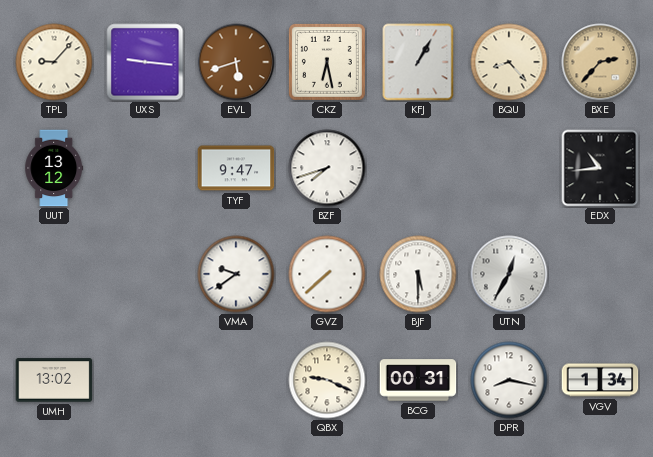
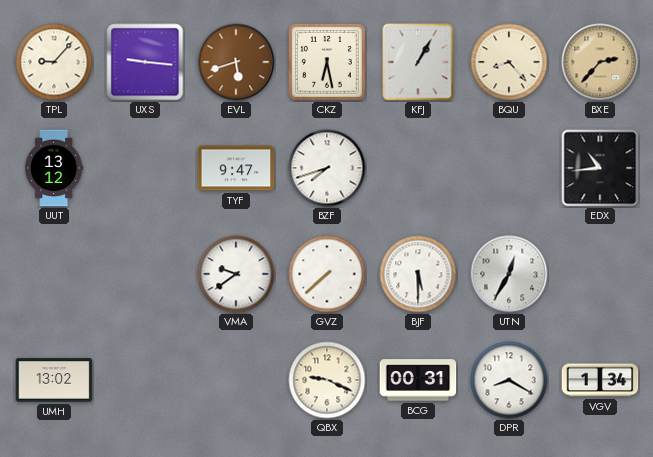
DPR: 8:17 -> 8:20
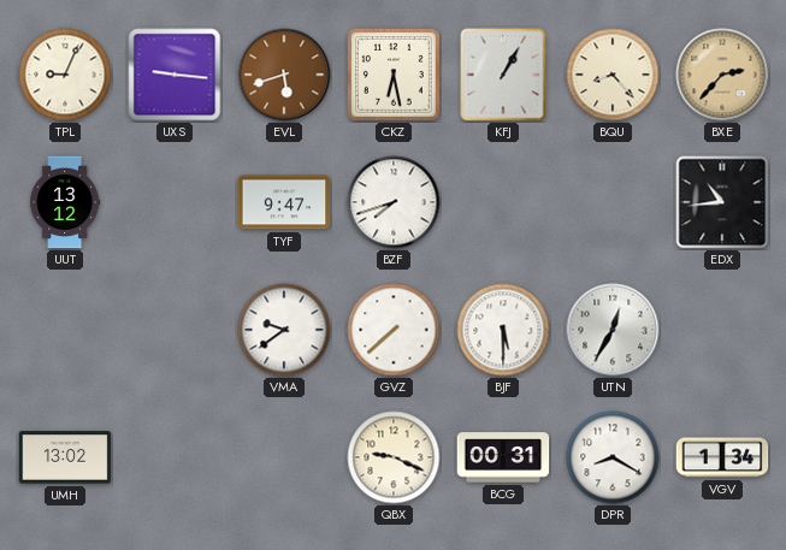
TPL: 9:07 -> 9:04
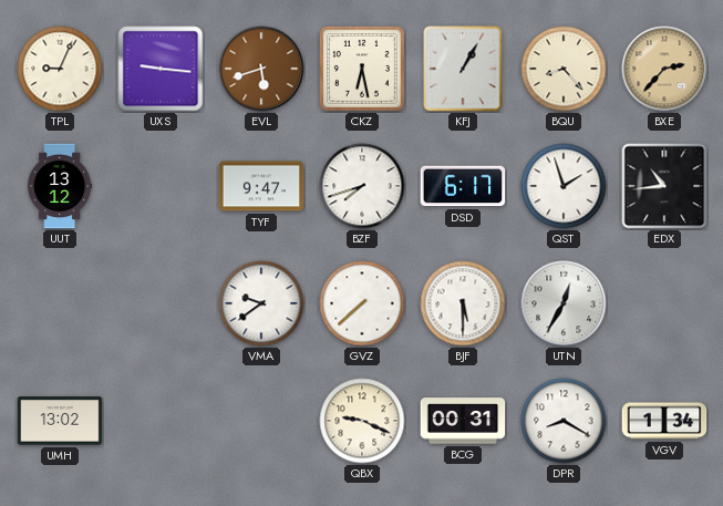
DSD: none -> 6:17
QST: none -> 1:57
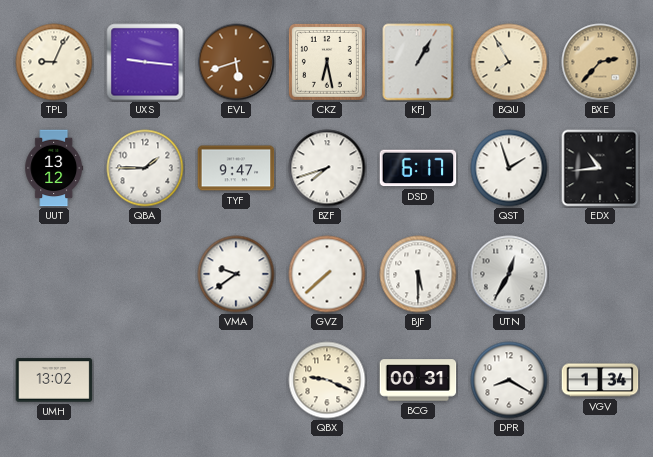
BQU: 8:23 -> 7:55
QBA: none -> 1:45
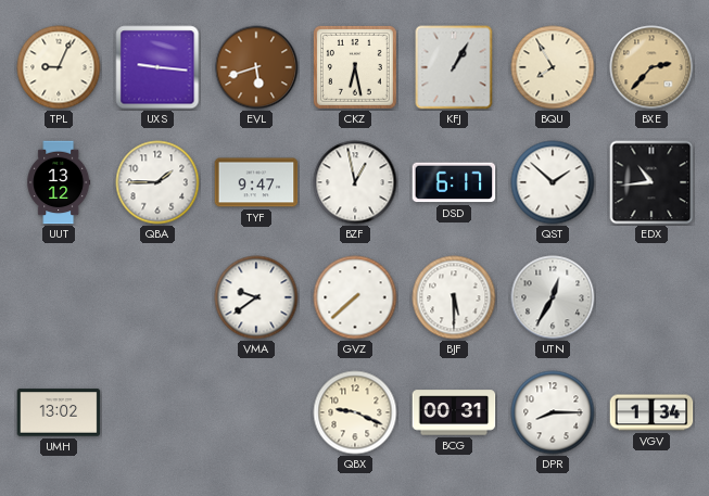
BZF: 7:42 -> 12:58
QST: 1:57 -> 1:52
DPR: 8:20 -> 8:15
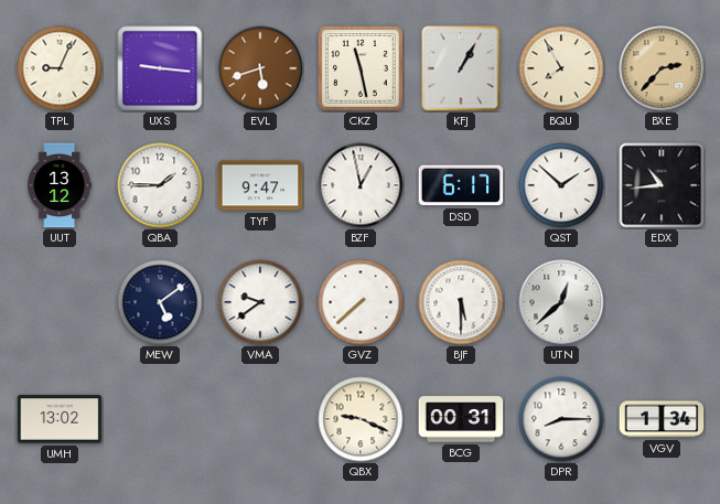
CKZ: 6:28 -> 11:28
MEW: none -> 5:09
UTN: 12:35 -> 12:38
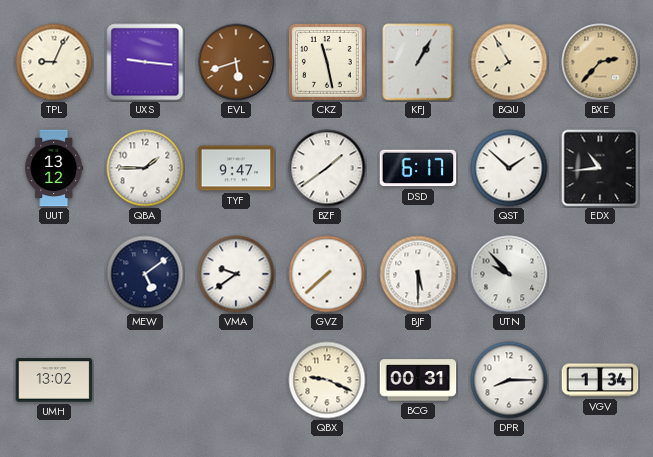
BZF: 12:58 -> 1:39
UTN: 12:38 -> 9:53
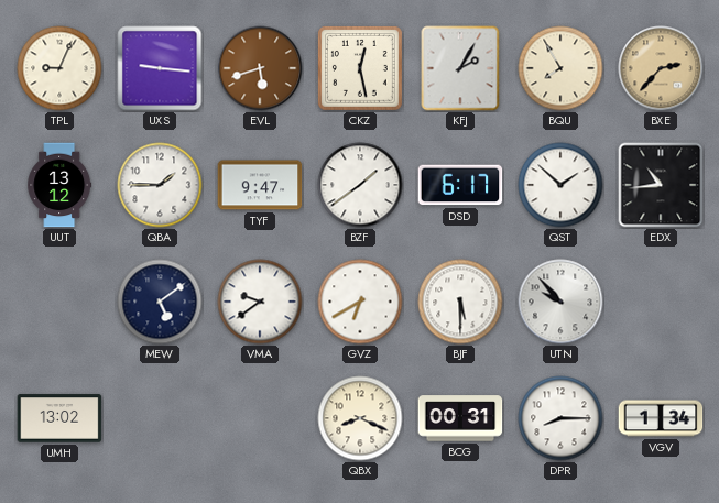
CKZ: 11:28 -> 12:28
KFJ: 1:05 -> 2:05
GVZ: 7:38 -> 6:40
QBX: 9:19 -> 8:19
